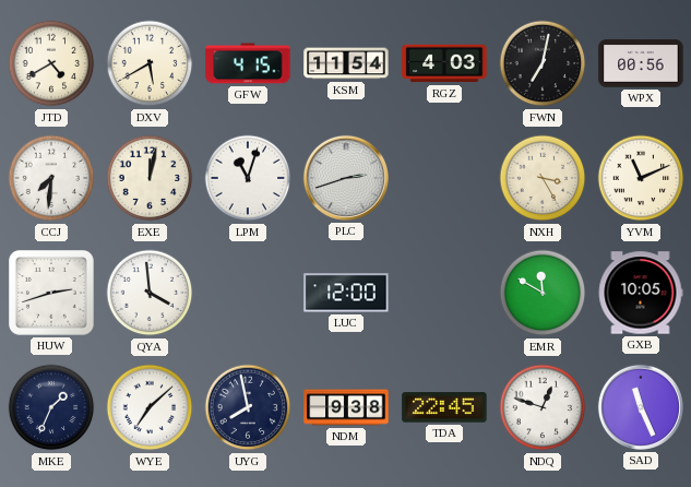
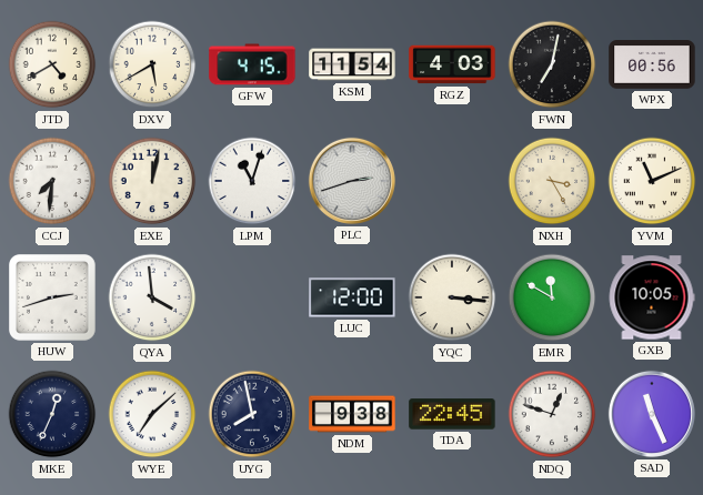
YQC: none -> 3:16
MKE: 1:34 -> 12:34
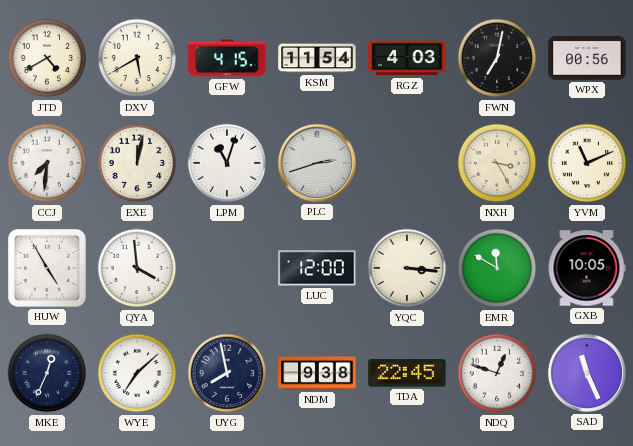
HUW: 2:42 -> 4:55
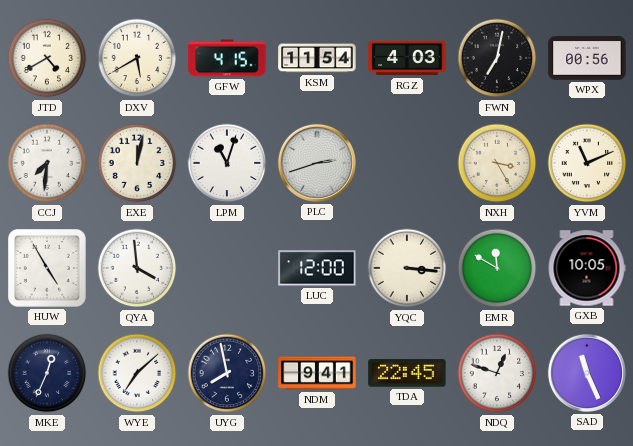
NDM: 9:38 -> 9:41
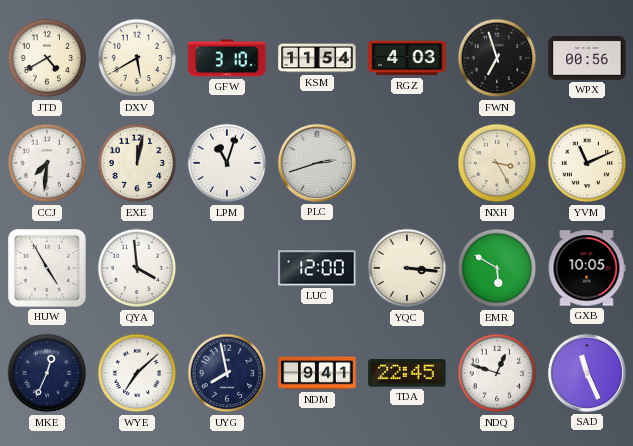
GFW: 4:15 -> 3:10
FWN: 7:02 -> 6:57
EMR: 11:50 -> 5:50
